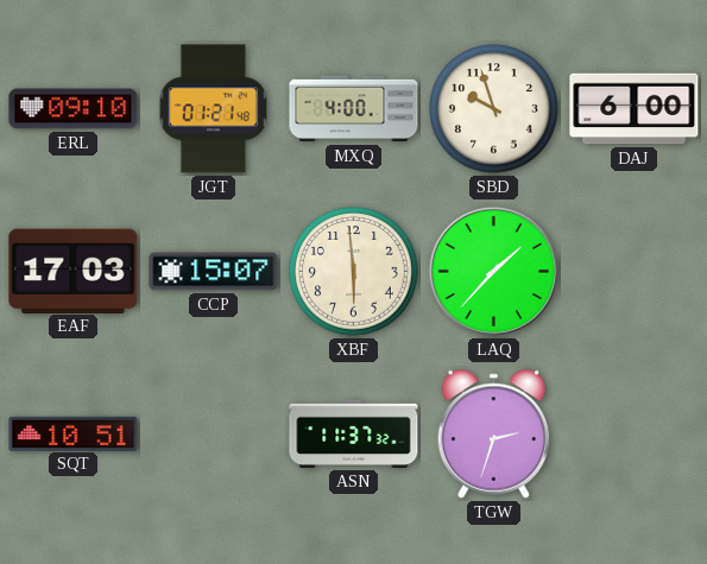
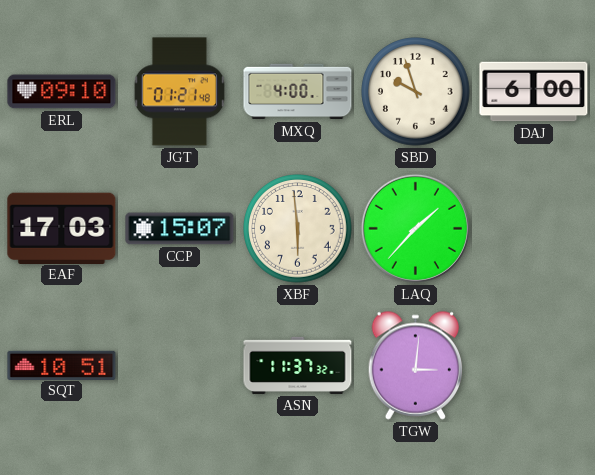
TGW: 2:33 -> 3:01
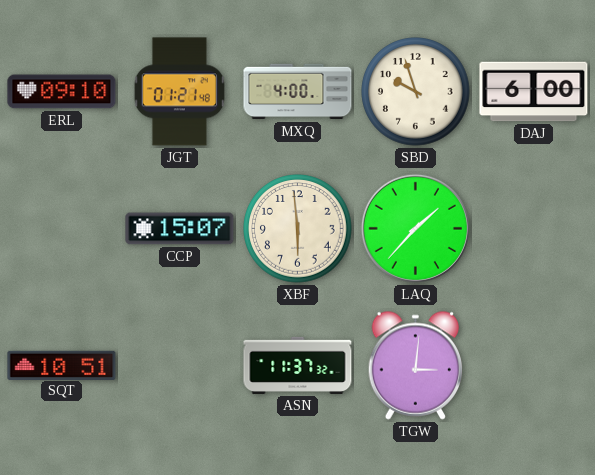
EAF: 17:03 -> none
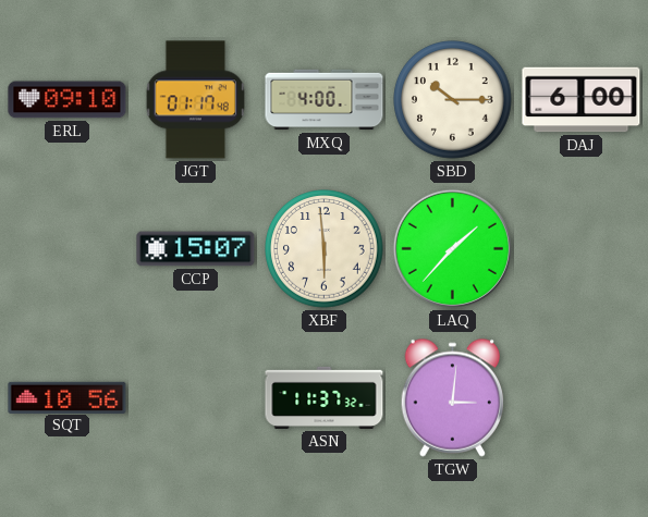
JGT: 01:21 -> 01:17
SBD: 9:57 -> 10:15
SQT: 10:51 -> 10:56
